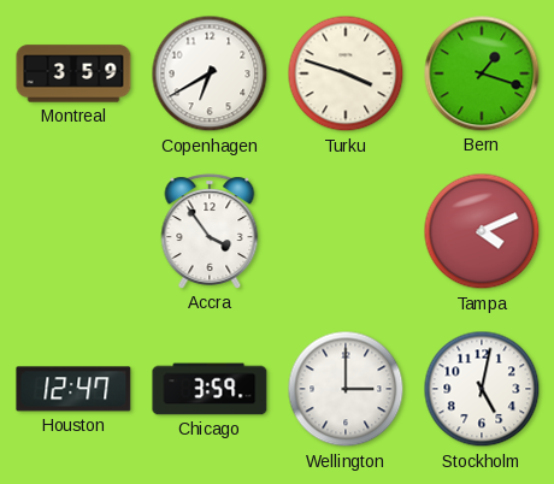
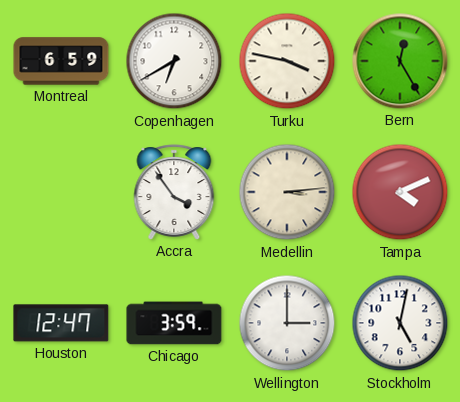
Montreal: 3:59 -> 6:59
Turku: 3:48 -> 3:47
Bern: 1:18 -> 12:25
Medellin: none -> 3:14
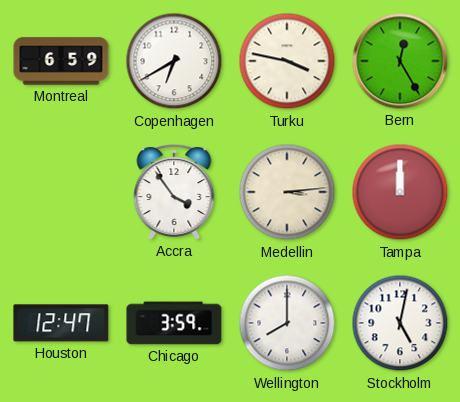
Tampa: 4:11 -> 12:00
Wellington: 3:00 -> 8:00
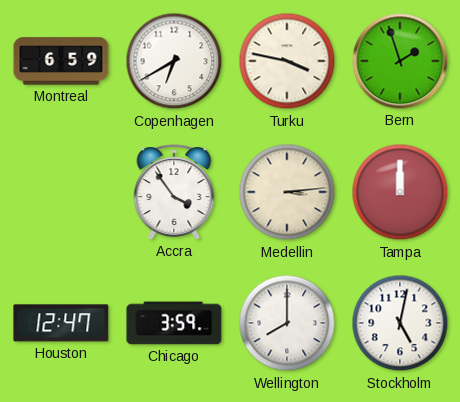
Bern: 12:25 -> 1:57
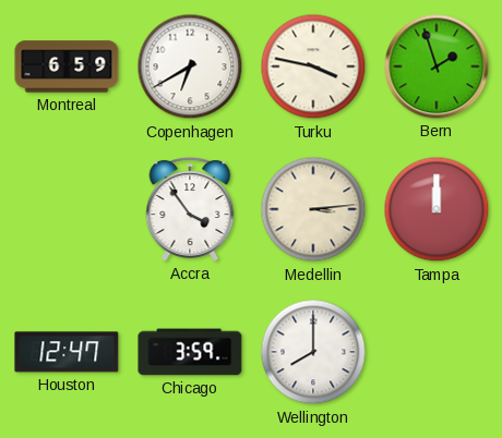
Stockholm: 5:02 -> none
